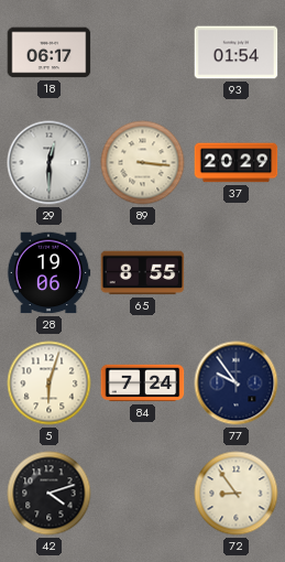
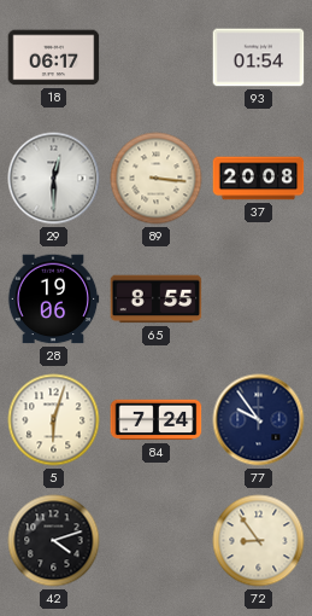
37: 20:29 -> 20:08
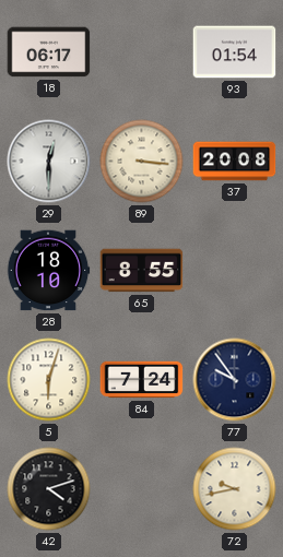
28: 19:06 -> 18:10
72: 8:54 -> 9:43
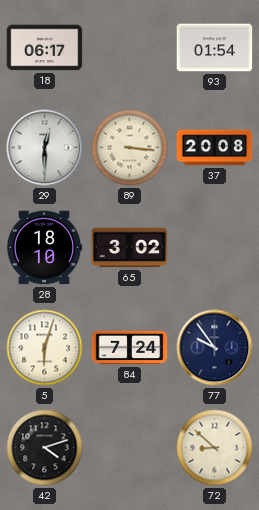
65: 8:55 -> 3:02
72: 9:43 -> 8:52
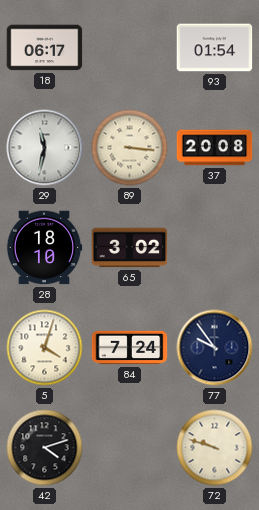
29: 12:30 -> 11:32
5: 6:03 -> 4:03
72: 8:52 -> 9:48
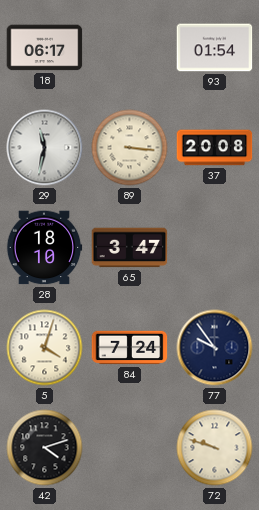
65: 3:02 -> 3:47
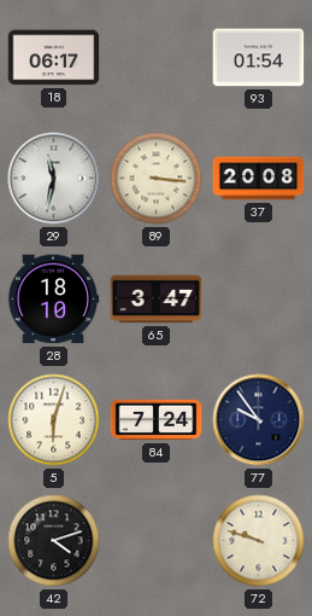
5: 4:03 -> 6:03
